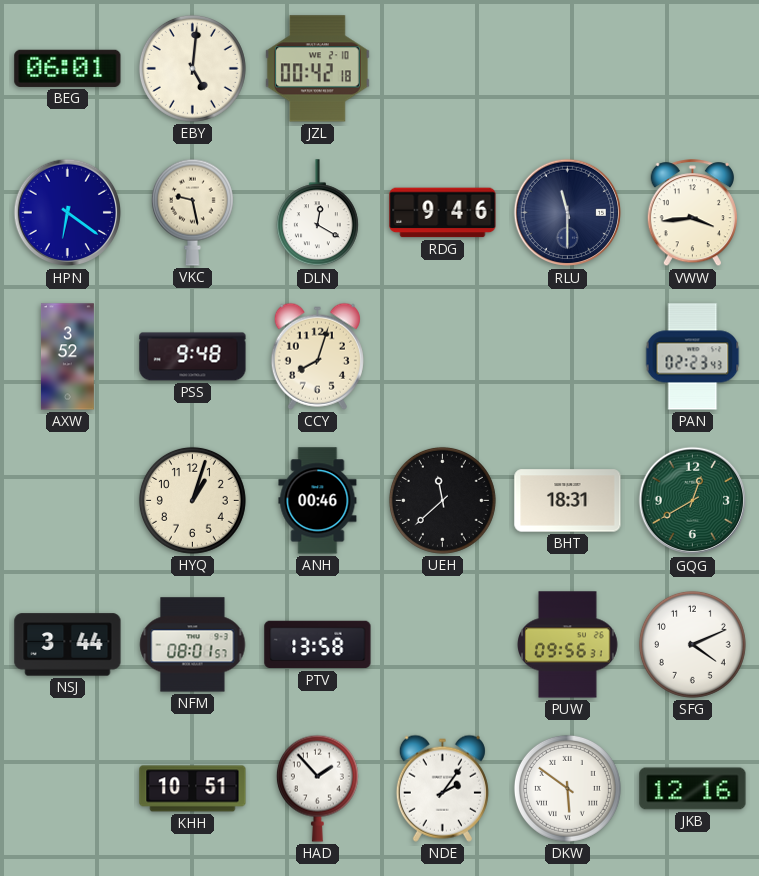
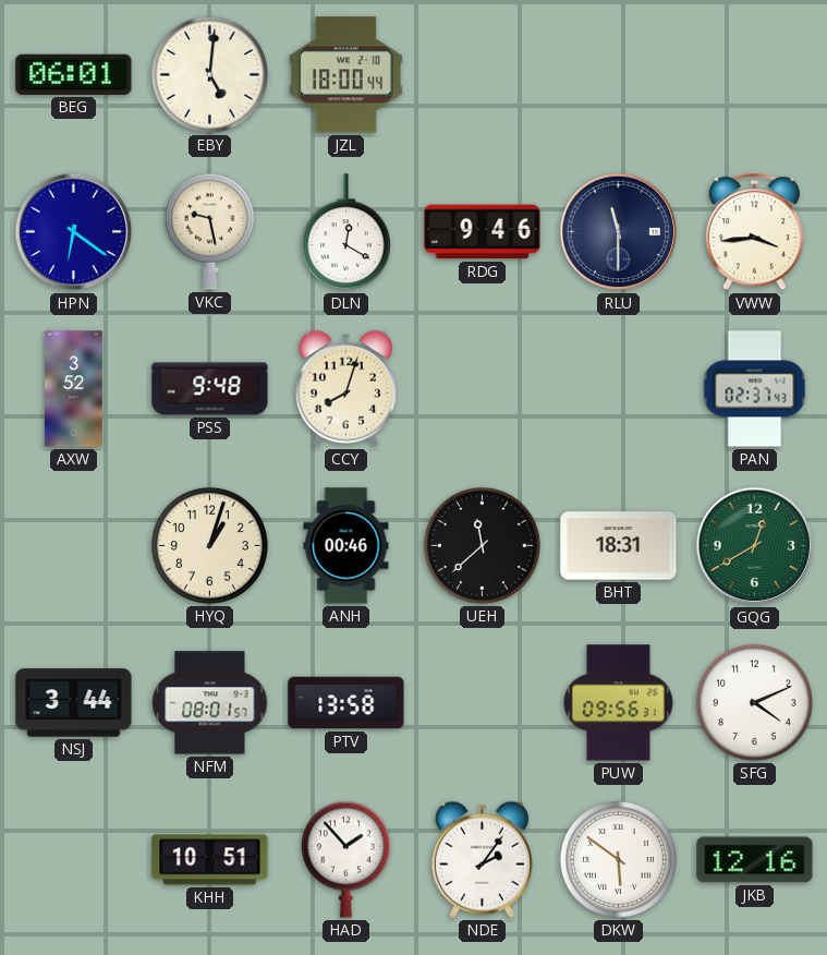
JZL: 00:42 -> 18:00
PAN: 02:23 -> 02:37
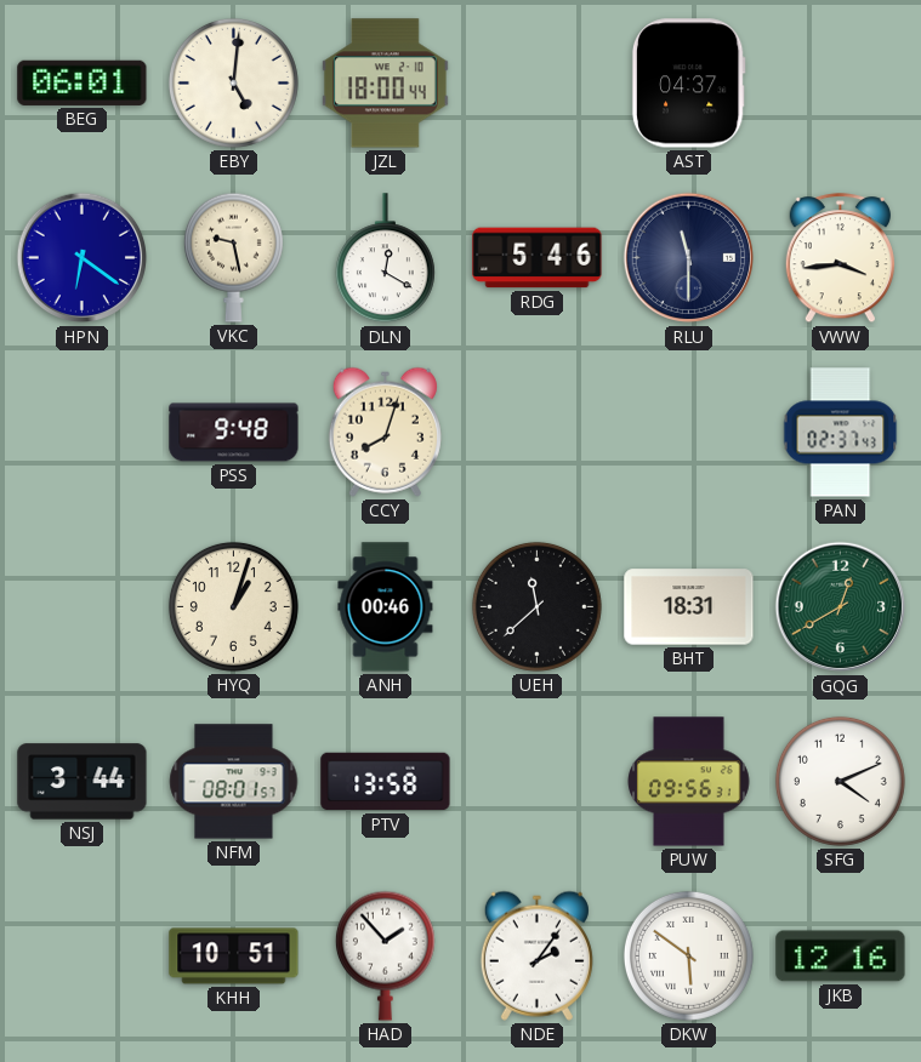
AST: none -> 04:37
RDG: 9:46 -> 5:46
AXW: 3:52 -> none
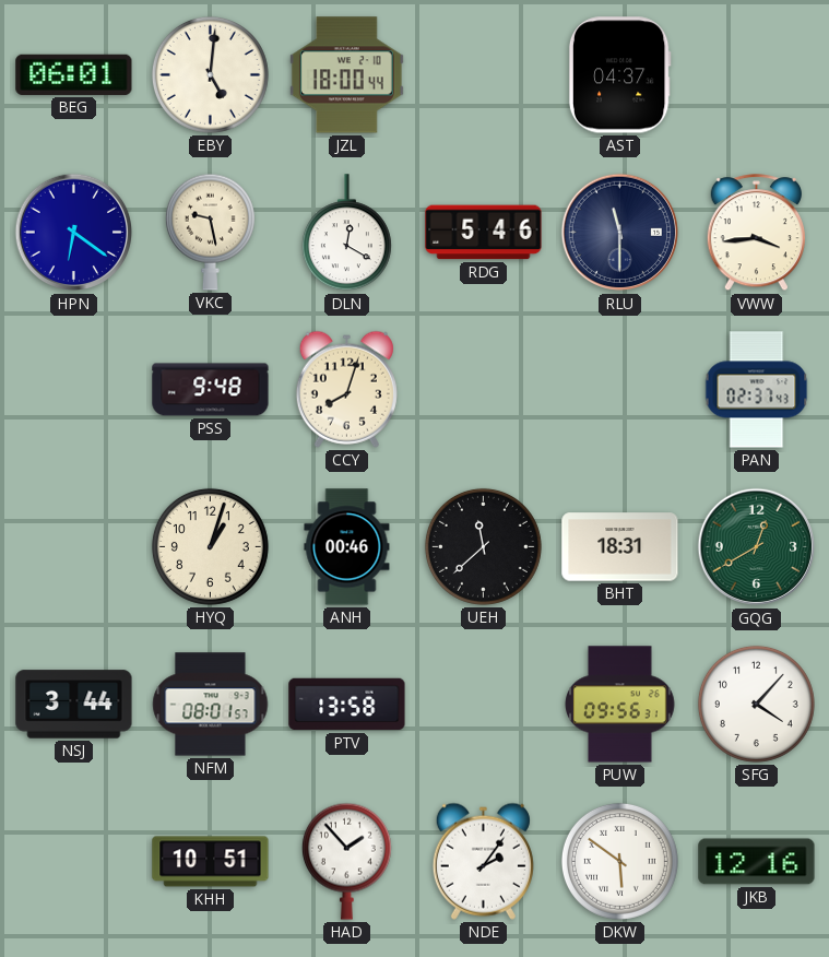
SFG: 4:11 -> 4:07
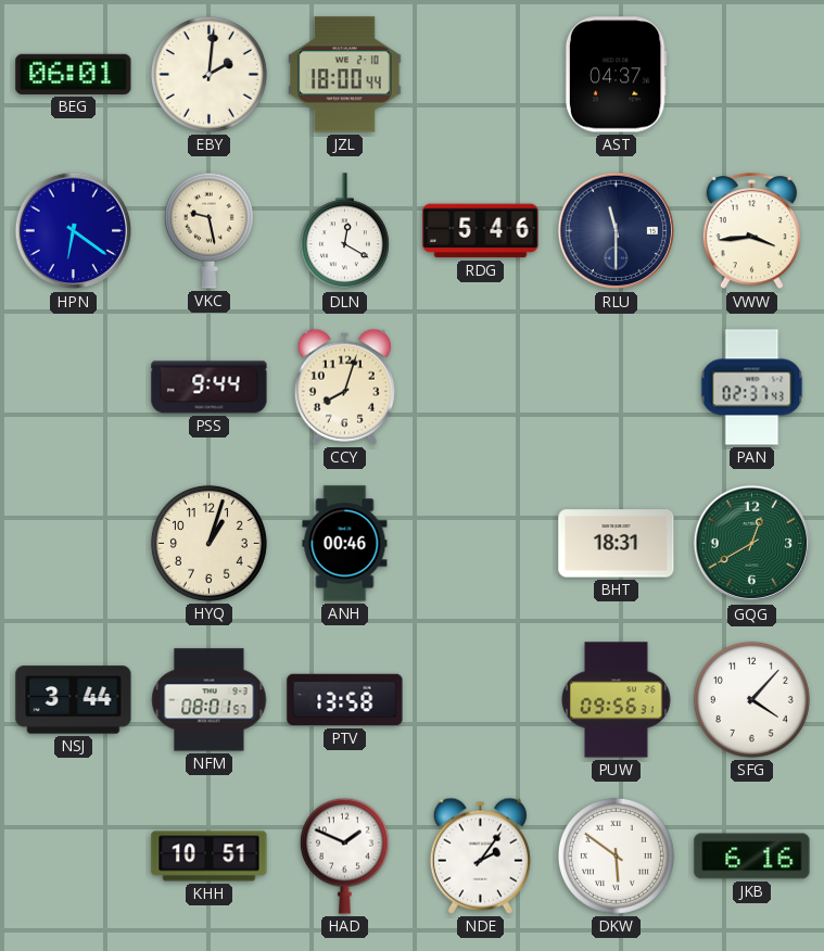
EBY: 5:01 -> 2:01
PSS: 9:48 -> 9:44
UEH: 11:38 -> none
HAD: 1:53 -> 1:49
JKB: 12:16 -> 6:16
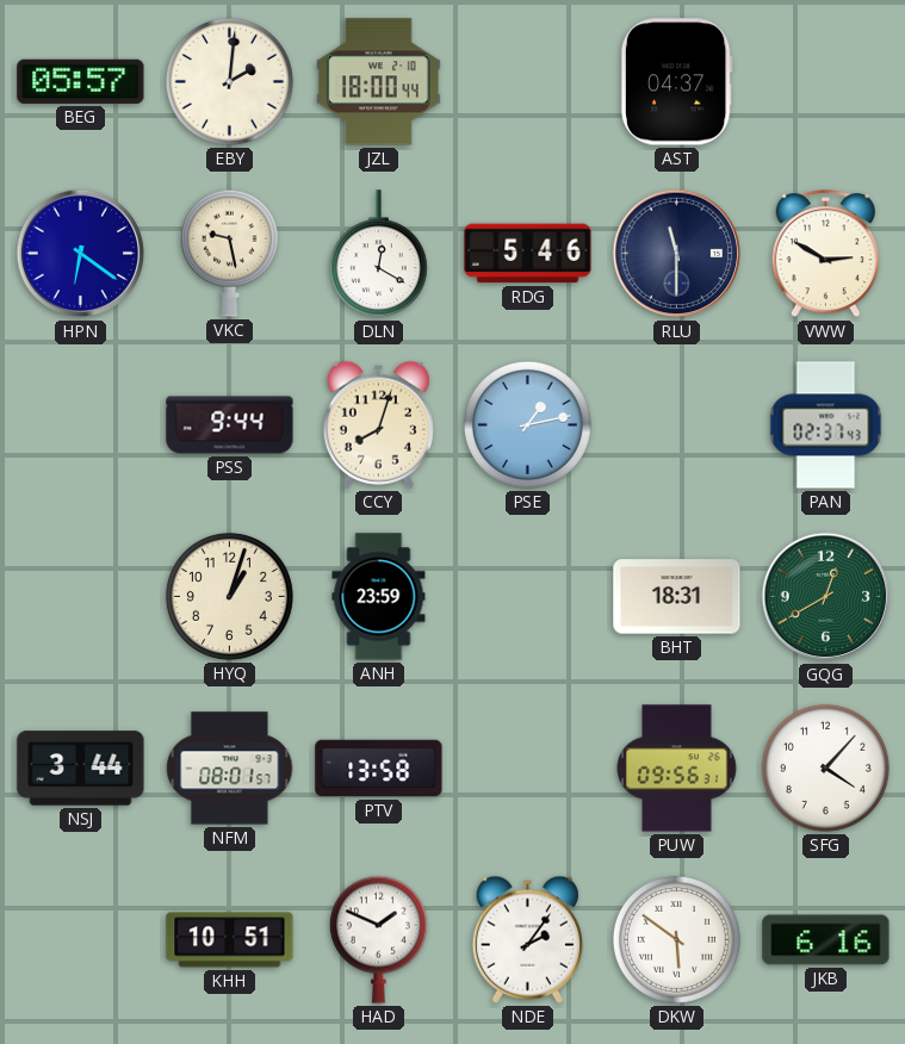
BEG: 06:01 -> 05:57
VWW: 3:44 -> 2:50
PSE: none -> 1:13
ANH: 00:46 -> 23:59
